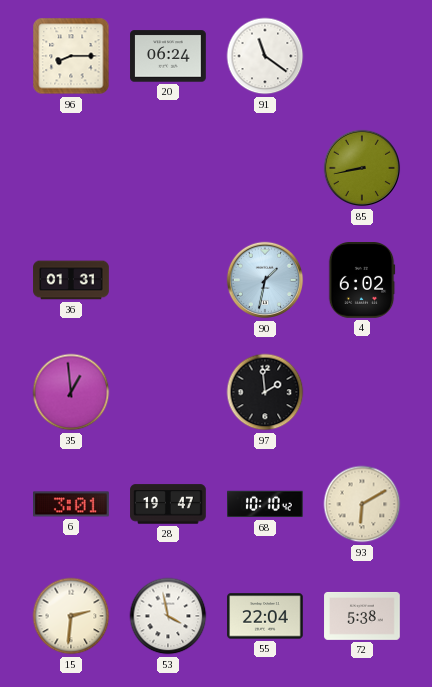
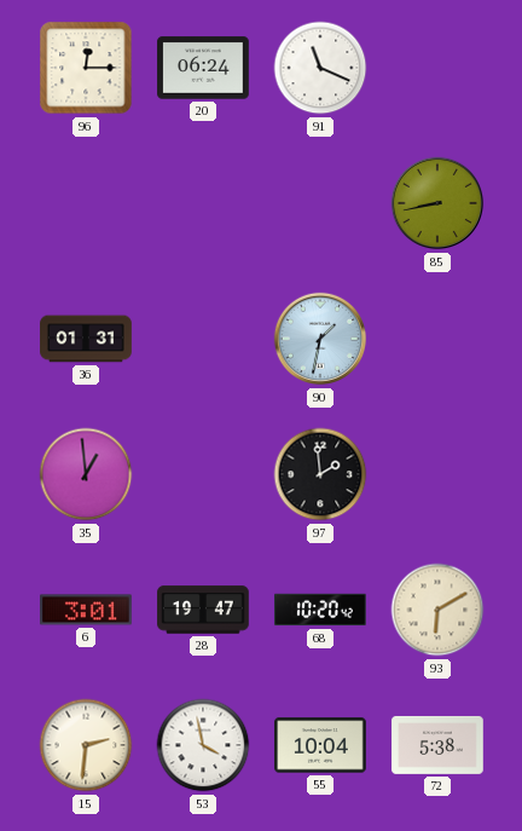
96: 8:15 -> 12:15
91: 11:21 -> 11:19
4: 6:02 -> none
68: 10:10 -> 10:20
55: 22:04 -> 10:04
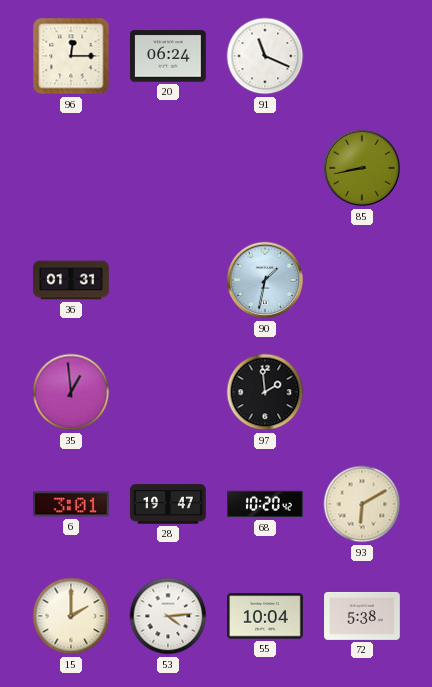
15: 2:31 -> 2:00
53: 3:58 -> 4:14
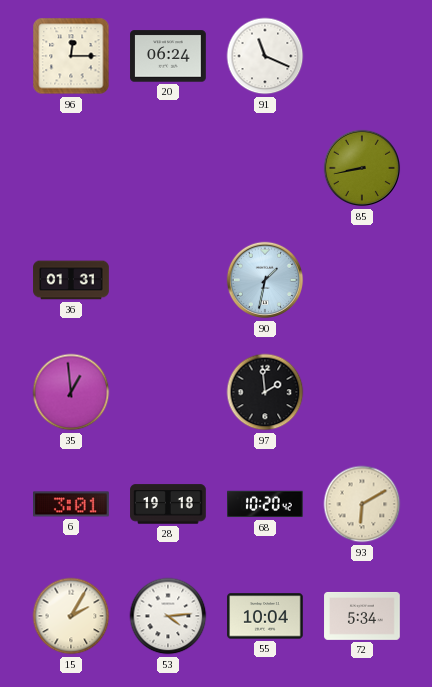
28: 19:47 -> 19:18
15: 2:00 -> 2:05
72: 5:38 -> 5:34
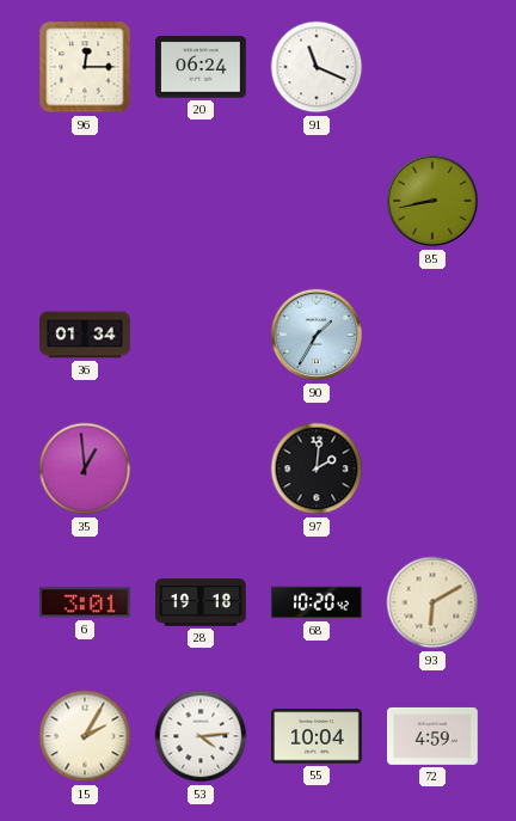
36: 01:31 -> 01:34
90: 1:32 -> 1:35
97: 1:59 -> 2:01
72: 5:34 -> 4:59
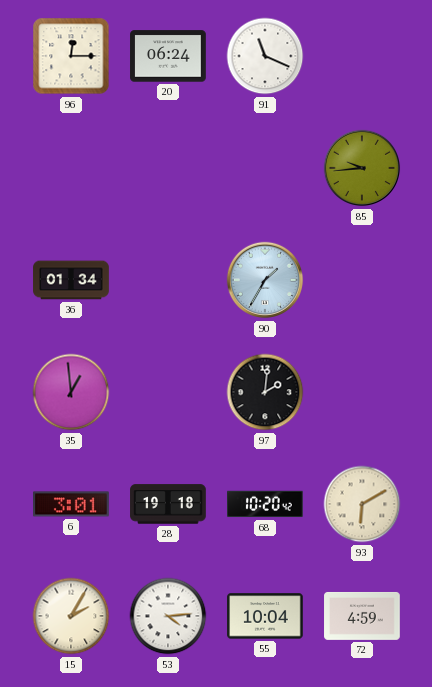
85: 8:43 -> 9:44
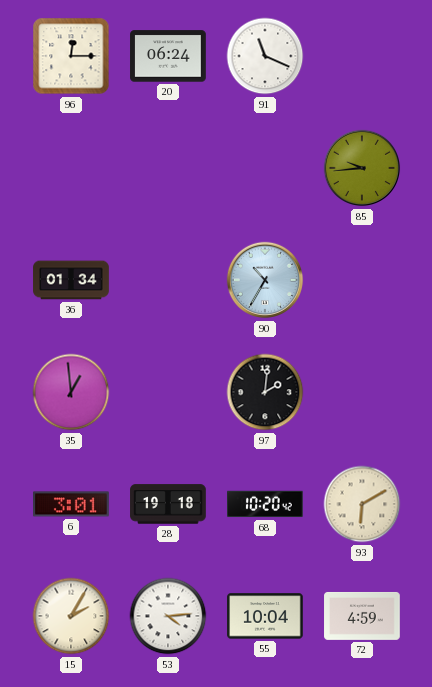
90: 1:35 -> 10:35
